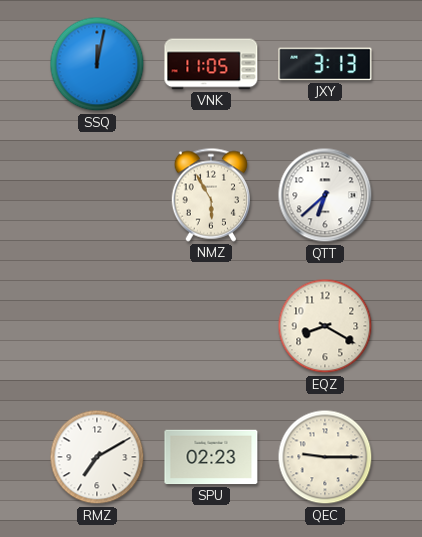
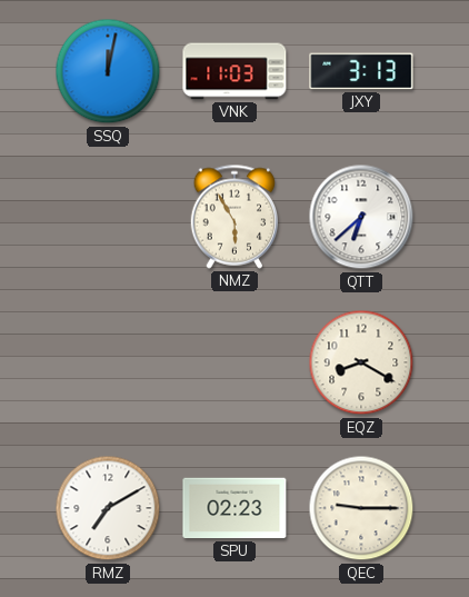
VNK: 11:05 -> 11:03
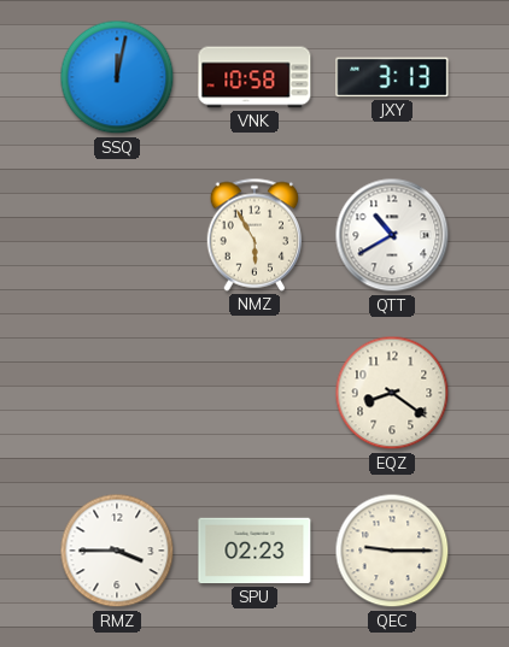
VNK: 11:03 -> 10:58
QTT: 6:38 -> 10:40
EQZ: 8:20 -> 8:21
RMZ: 7:10 -> 3:45
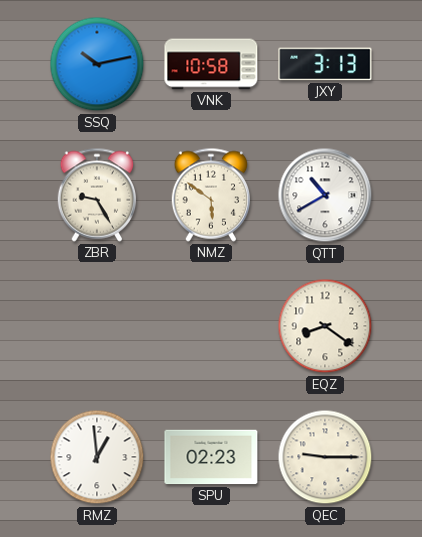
SSQ: 12:02 -> 10:13
ZBR: none -> 9:25
NMZ: 5:55 -> 5:51
RMZ: 3:45 -> 12:59
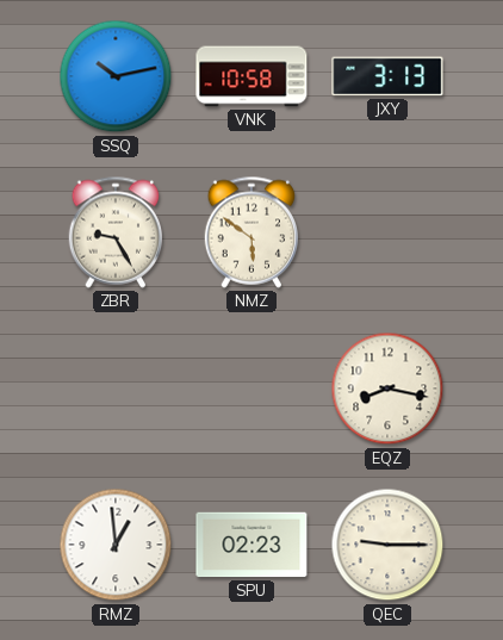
QTT: 10:40 -> none
EQZ: 8:21 -> 8:17
